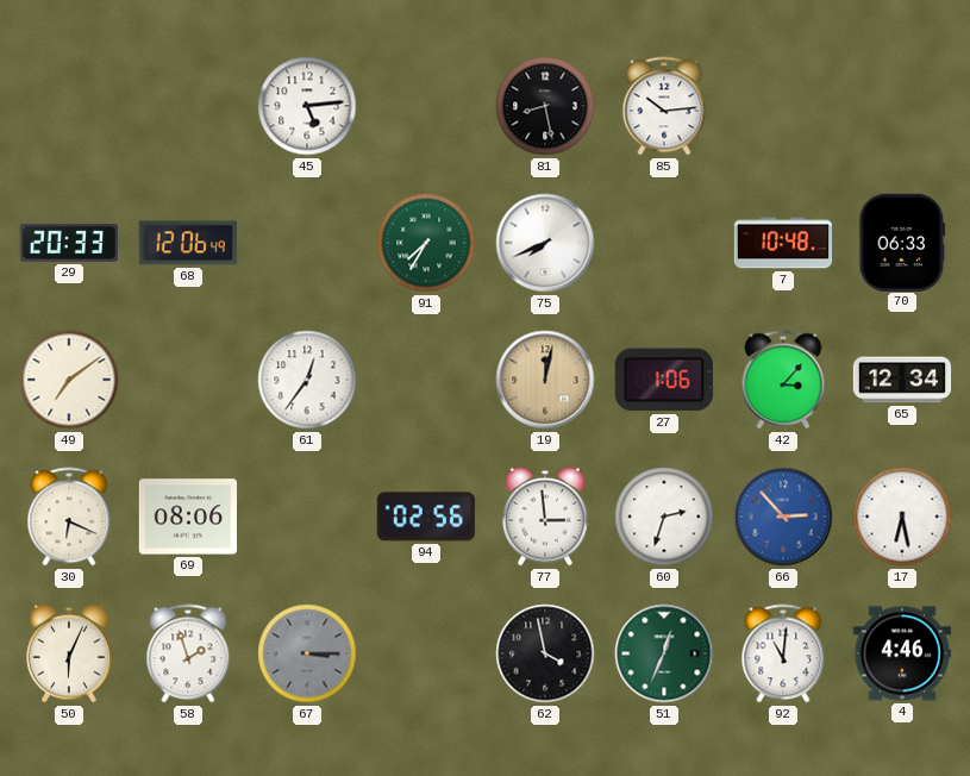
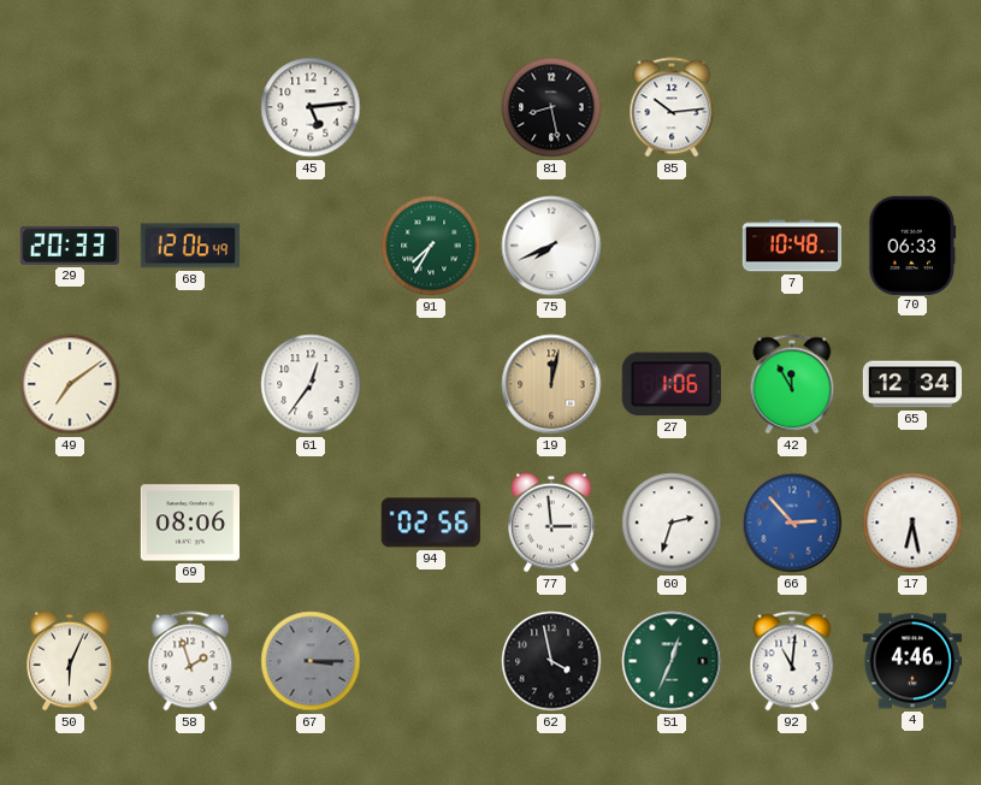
42: 3:07 -> 11:55
30: 6:19 -> none
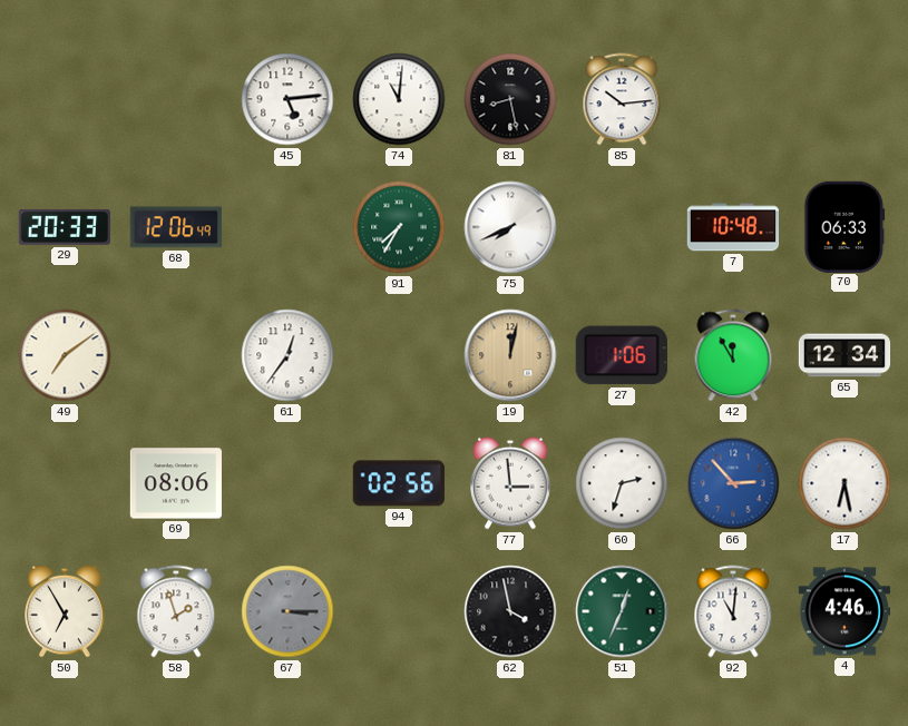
74: none -> 11:01
50: 6:04 -> 6:55
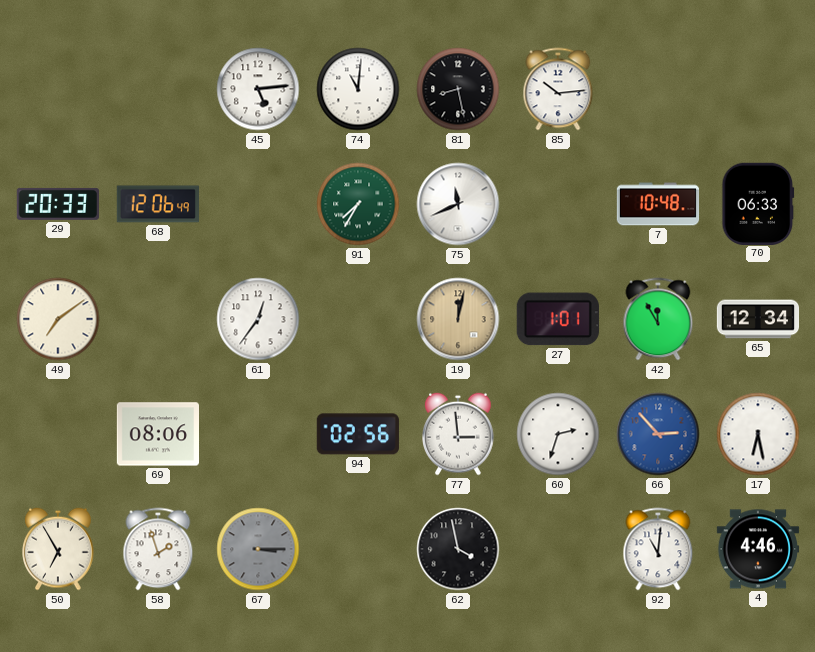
75: 7:41 -> 11:41
27: 1:06 -> 1:01
51: 12:34 -> none
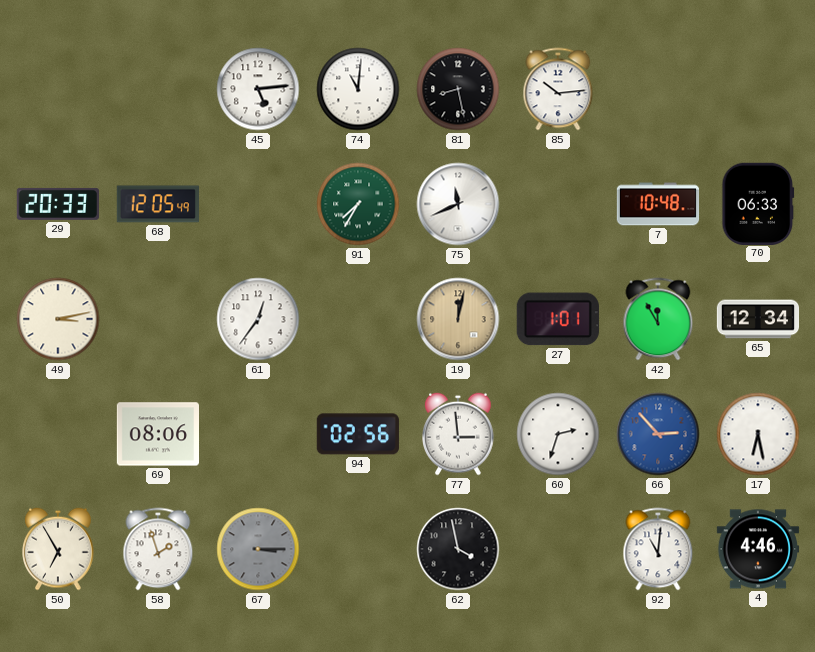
68: 12:06 -> 12:05
49: 7:09 -> 3:13
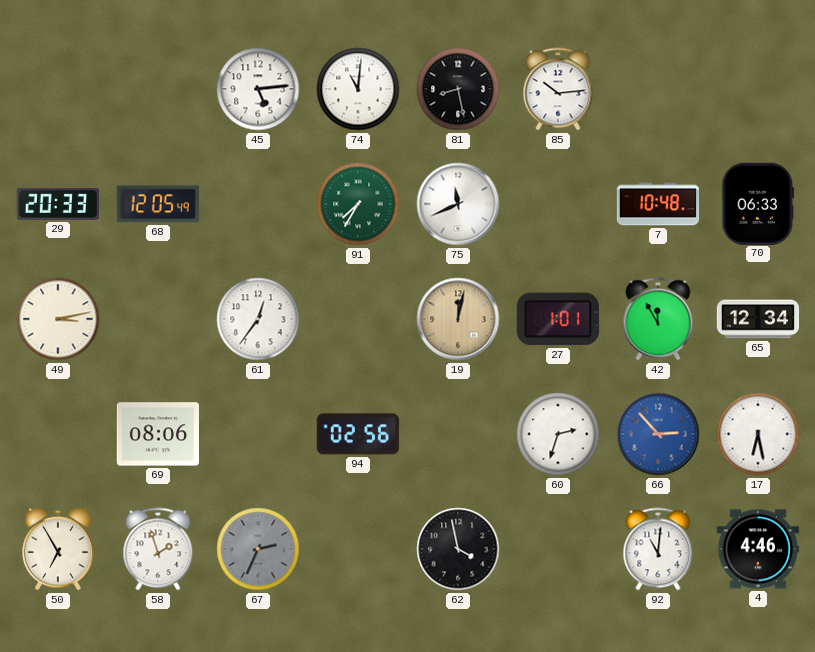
77: 2:59 -> none
67: 3:15 -> 2:34
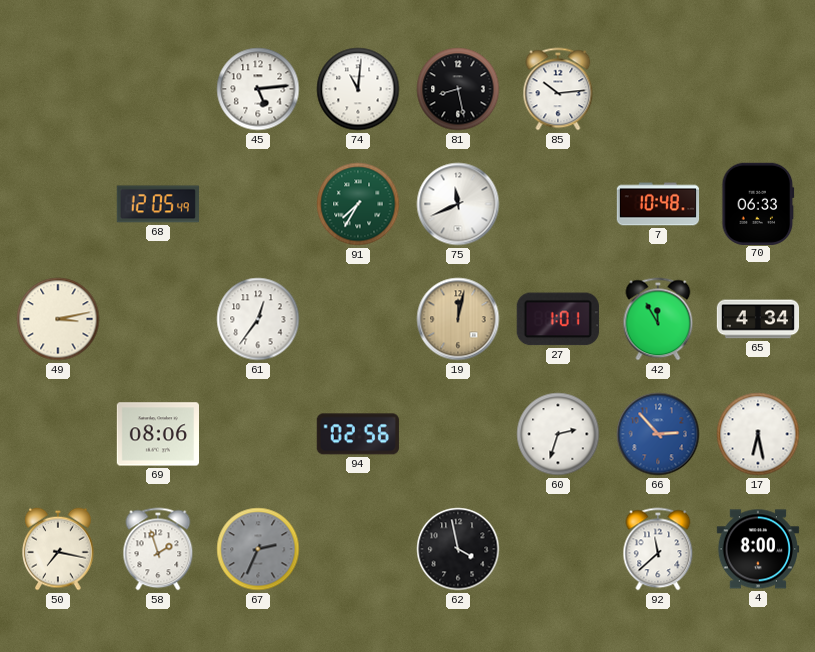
29: 20:33 -> none
65: 12:34 -> 4:34
50: 6:55 -> 7:17
92: 11:01 -> 11:38
4: 4:46 -> 8:00
